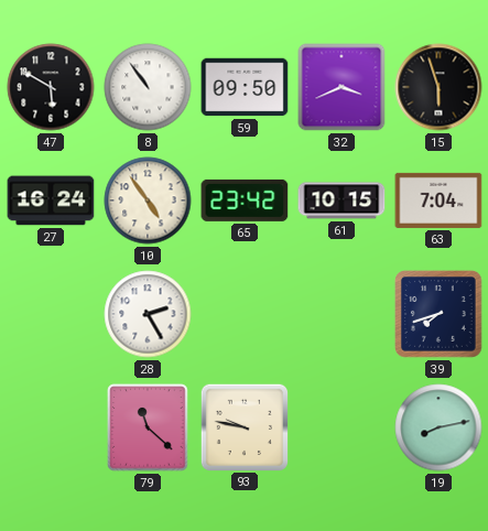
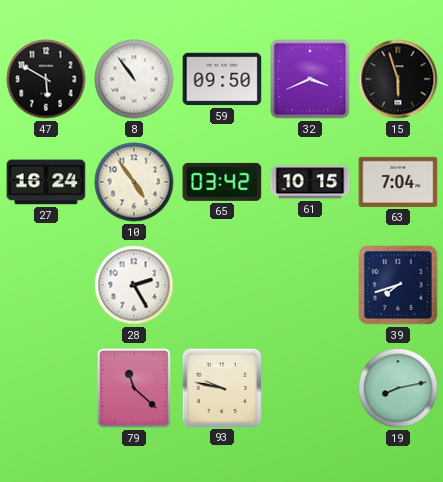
65: 23:42 -> 03:42
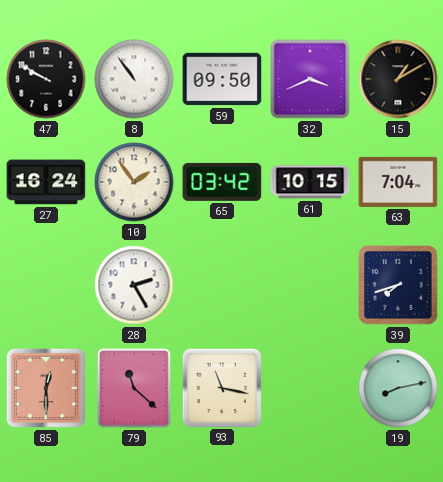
47: 5:50 -> 9:50
15: 5:57 -> 1:10
10: 4:54 -> 1:54
85: none -> 12:30
93: 9:47 -> 11:17
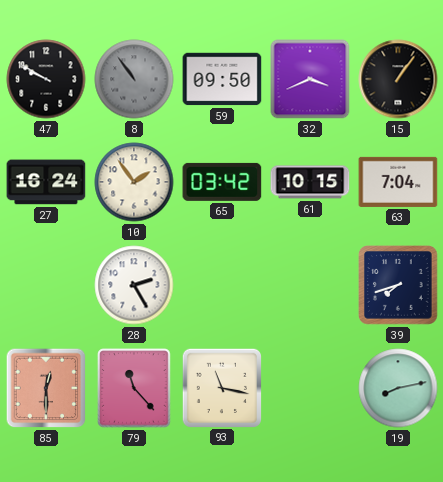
8 dial: white -> grey
15: 1:10 -> 1:06
79: 11:22 -> 11:23
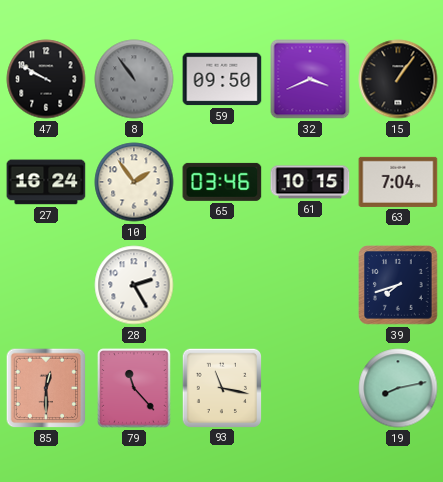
65: 03:42 -> 03:46
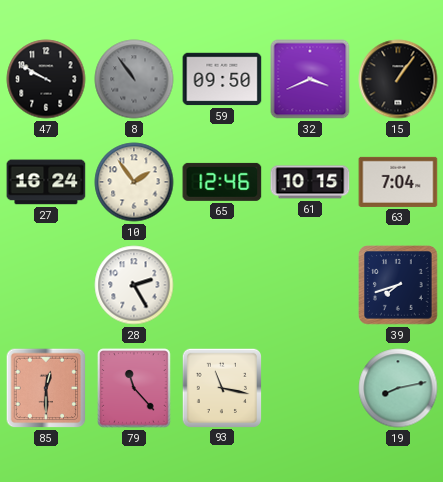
65: 03:46 -> 12:46
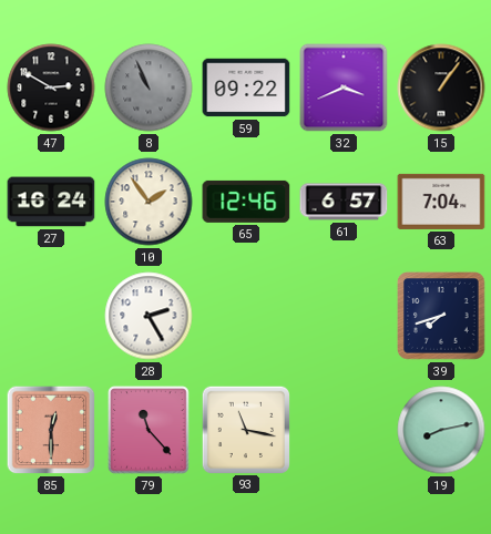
47: 9:50 -> 2:50
8: 10:54 -> 10:56
59: 09:50 -> 09:22
61: 10:15 -> 6:57
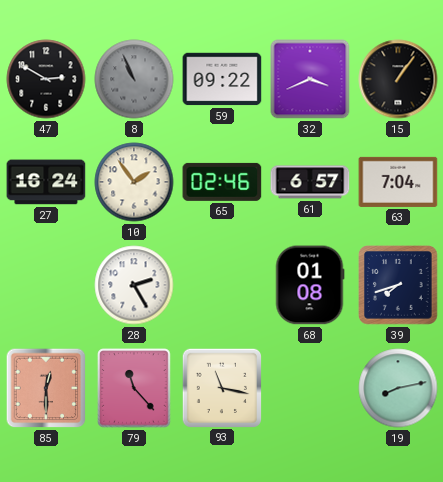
65: 12:46 -> 02:46
68: none -> 01:08
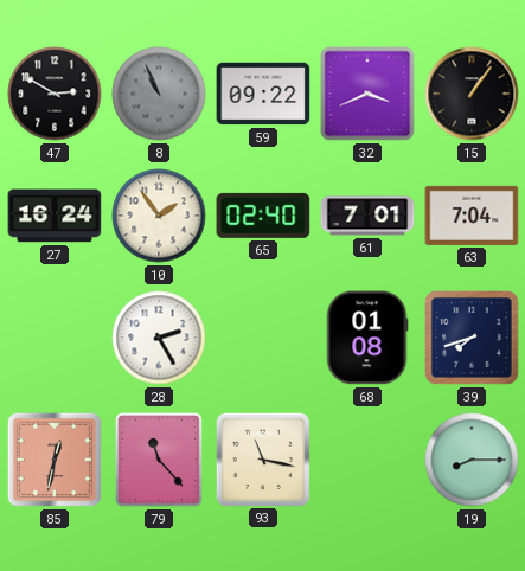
65: 02:46 -> 02:40
61: 6:57 -> 7:01
85: 12:30 -> 12:32
19: 8:13 -> 8:15
